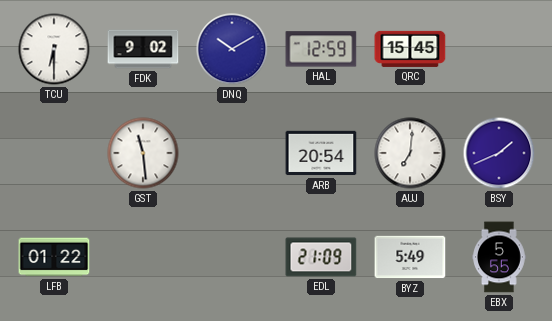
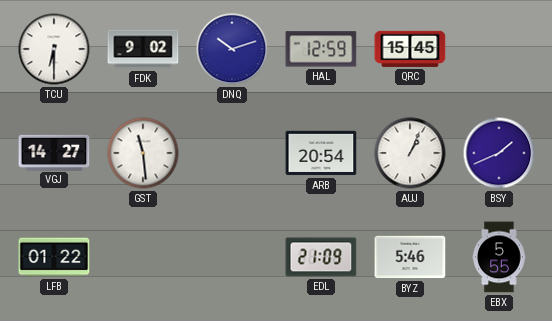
DNQ: 10:10 -> 10:12
VGJ: none -> 14:27
AUJ: 7:01 -> 1:04
BYZ: 5:49 -> 5:46
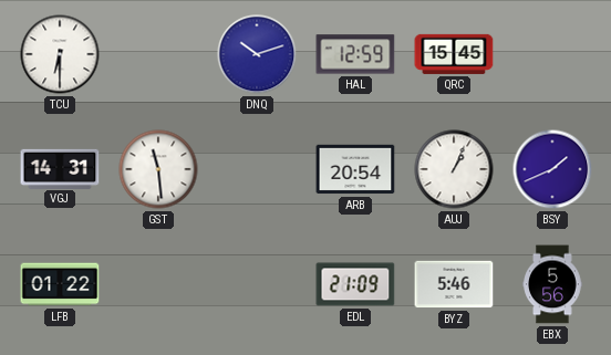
FDK: 9:02 -> none
VGJ: 14:27 -> 14:31
EBX: 5:55 -> 5:56
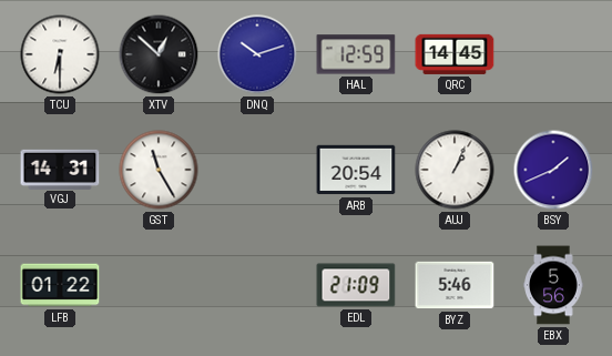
XTV: none -> 12:52
QRC: 15:45 -> 14:45
GST: 11:29 -> 11:25
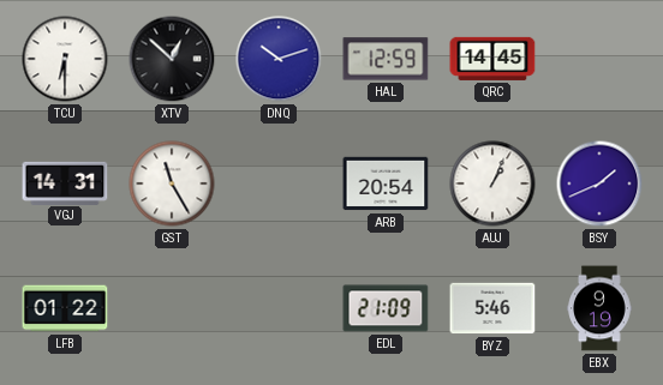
EBX: 5:56 -> 9:19
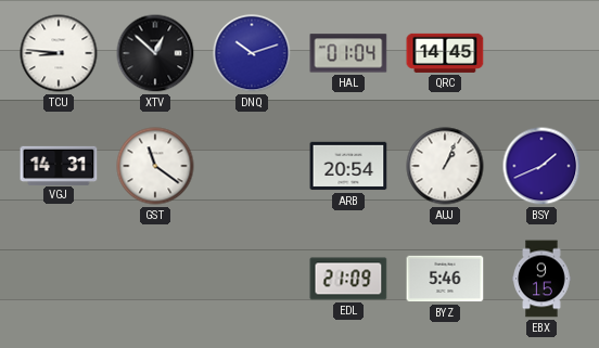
TCU: 6:30 -> 8:46
HAL: 12:59 -> 01:04
GST: 11:25 -> 11:21
LFB: 01:22 -> none
EBX: 9:19 -> 9:15
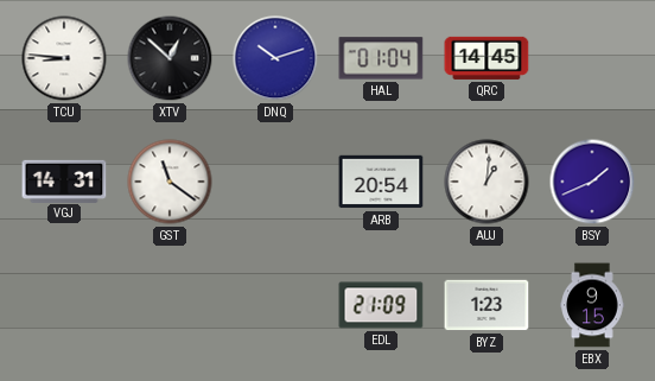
AUJ: 1:04 -> 1:01
BYZ: 5:46 -> 1:23
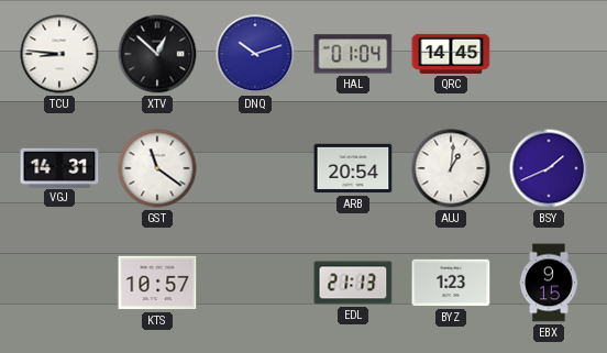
KTS: none -> 10:57
EDL: 21:09 -> 21:13
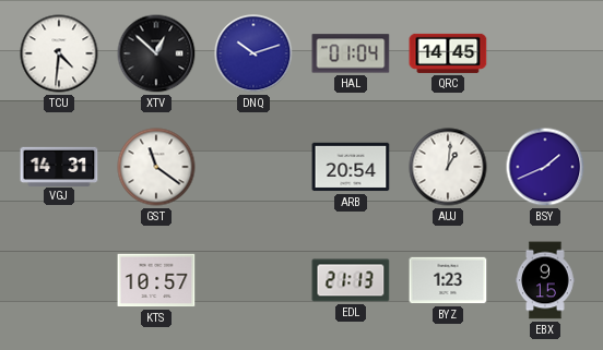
TCU: 8:46 -> 4:31
